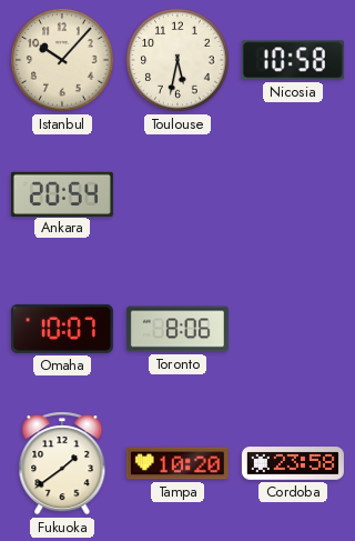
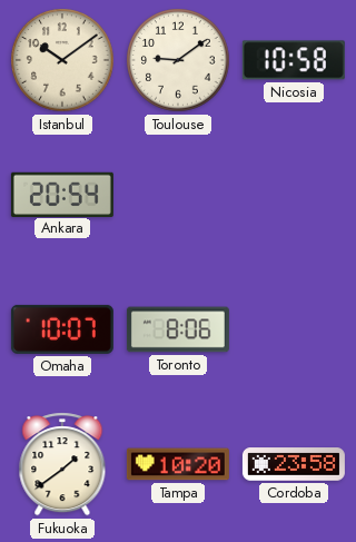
Istanbul: 10:07 -> 10:09
Toulouse: 5:32 -> 9:09
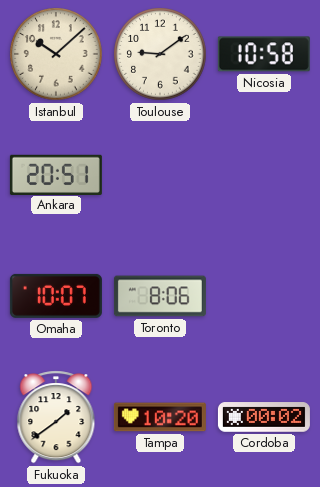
Istanbul: 10:09 -> 10:08
Ankara: 20:54 -> 20:51
Cordoba: 23:58 -> 00:02
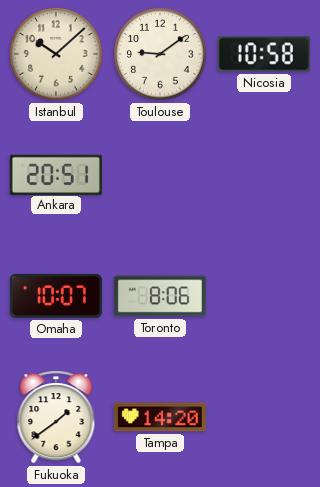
Tampa: 10:20 -> 14:20
Cordoba: 00:02 -> none
